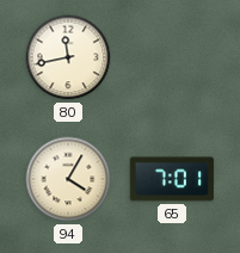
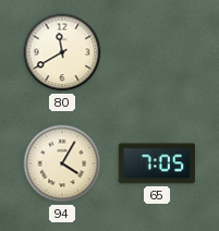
80: 11:43 -> 11:40
65: 7:01 -> 7:05
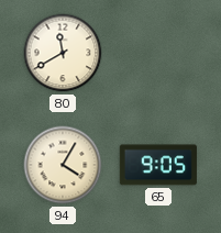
65: 7:05 -> 9:05
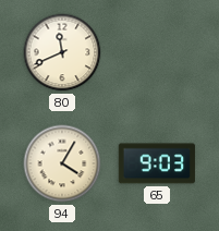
80: 11:40 -> 11:41
65: 9:05 -> 9:03
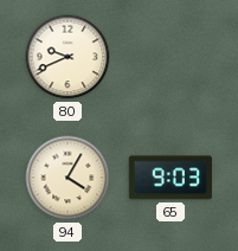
80: 11:41 -> 9:41
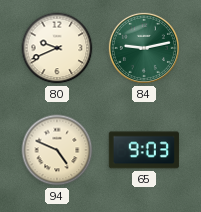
84: none -> 9:13
94: 4:05 -> 4:49
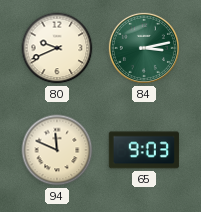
84: 9:13 -> 3:13
94: 4:49 -> 11:49
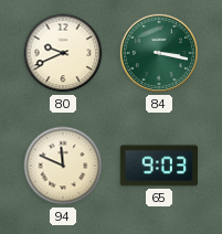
84: 3:13 -> 3:17
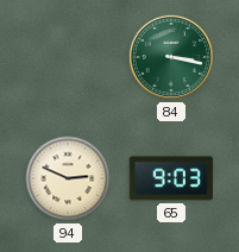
80: 9:41 -> none
94: 11:49 -> 2:49
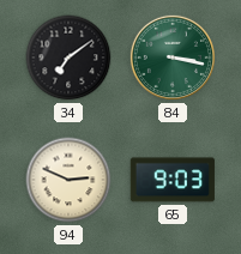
34: none -> 7:09
